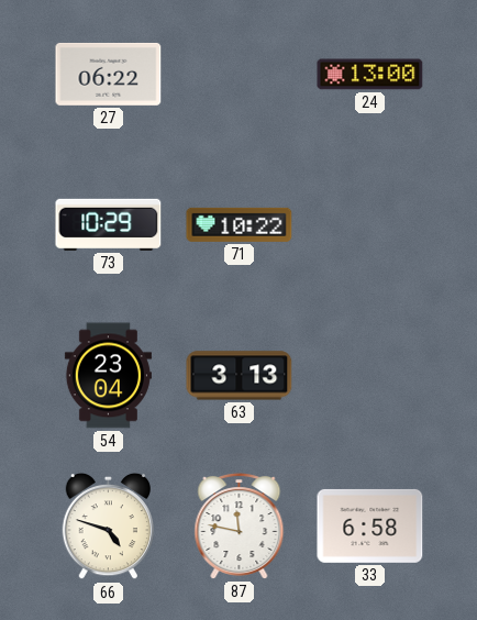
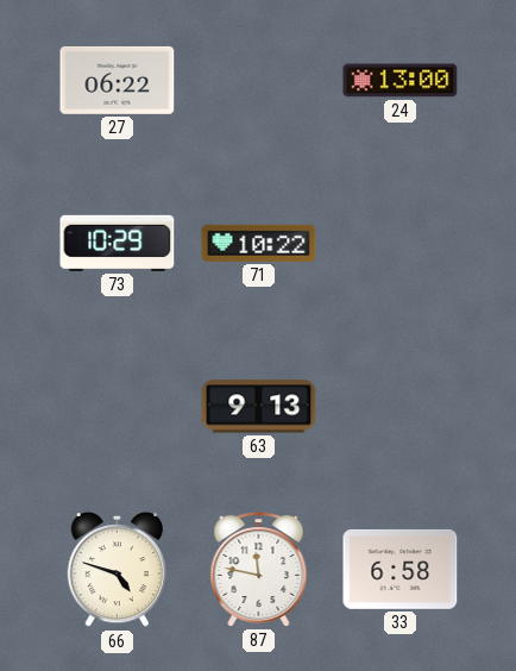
54: 23:04 -> none
63: 3:13 -> 9:13
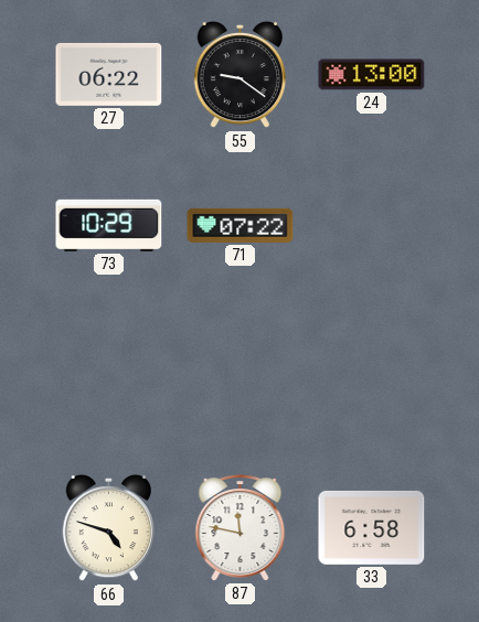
55: none -> 9:21
71: 10:22 -> 07:22
63: 9:13 -> none
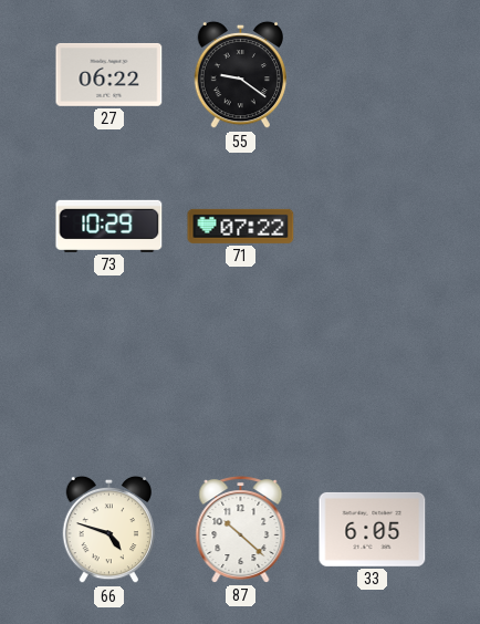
24: 13:00 -> none
87: 11:47 -> 10:22
33: 6:58 -> 6:05
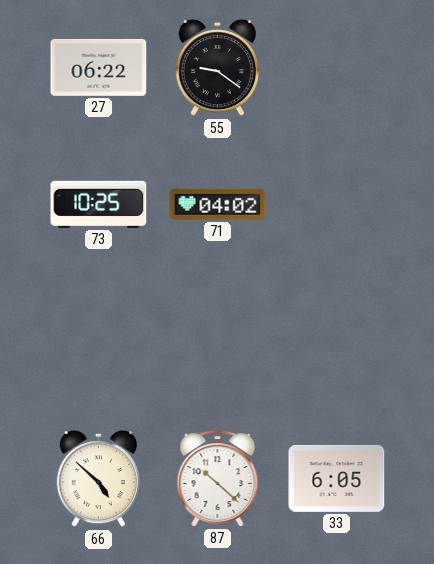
73: 10:29 -> 10:25
71: 07:22 -> 04:02
66: 4:48 -> 4:52
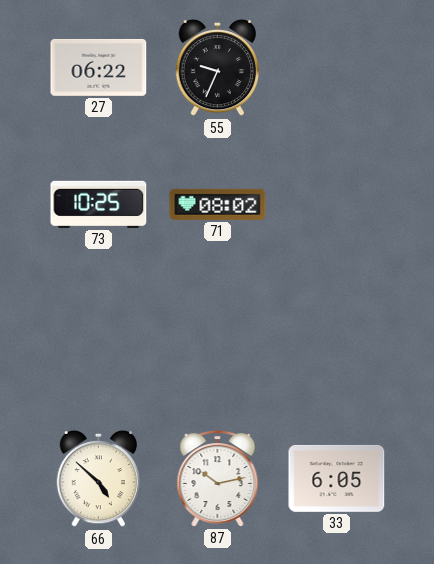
55: 9:21 -> 9:34
71: 04:02 -> 08:02
87: 10:22 -> 10:13
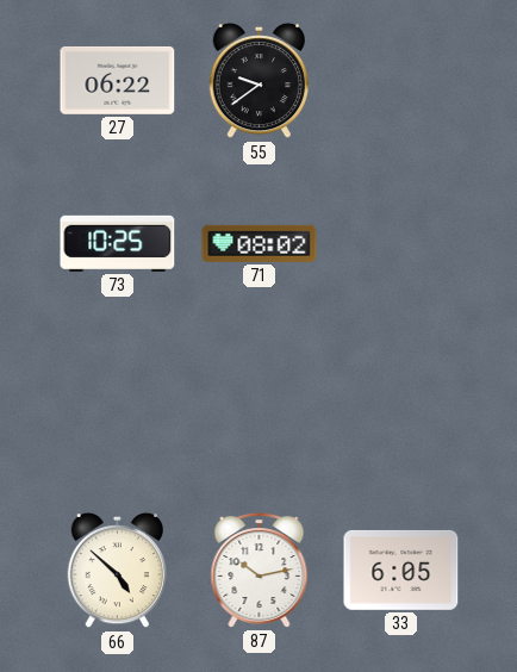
55: 9:34 -> 9:39
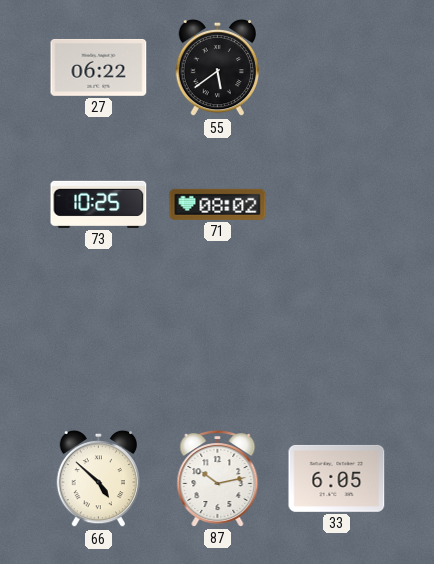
55: 9:39 -> 5:39
